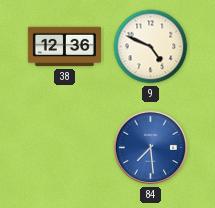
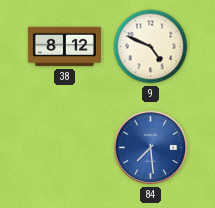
38: 12:36 -> 8:12
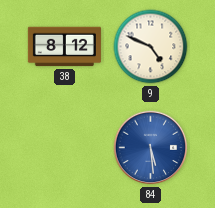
84: 7:29 -> 5:29
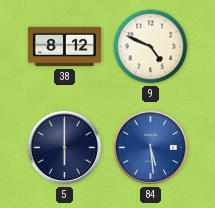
5: none -> 6:00
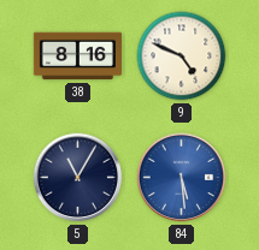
38: 8:12 -> 8:16
5: 6:00 -> 11:05
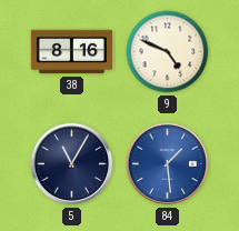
84: 5:29 -> 1:29
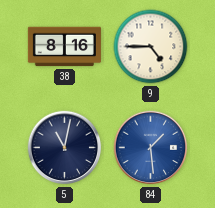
9: 4:49 -> 4:45
5: 11:05 -> 11:02
